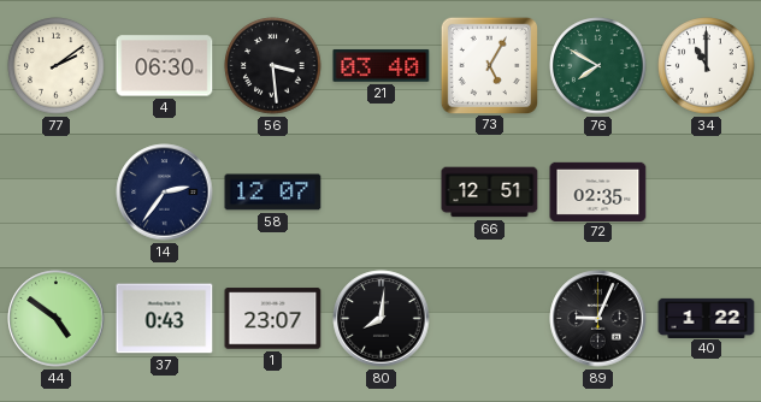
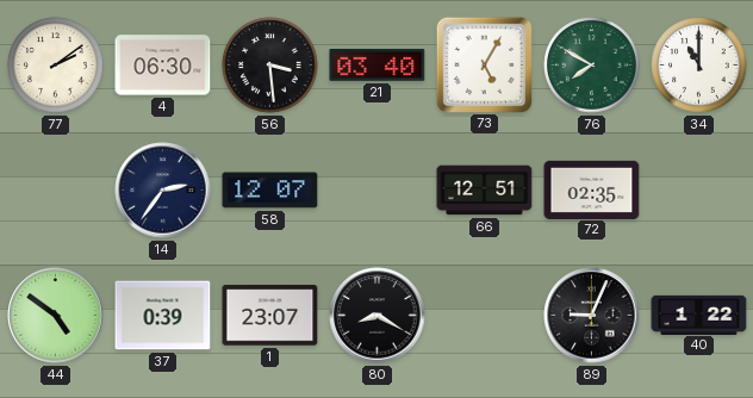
37: 0:43 -> 0:39
80: 8:01 -> 8:20
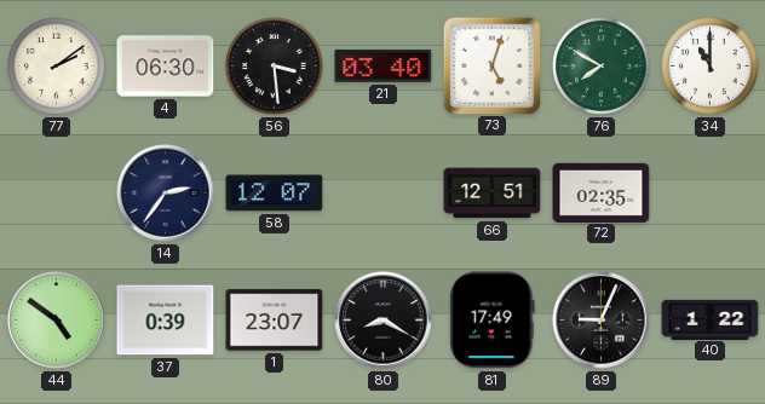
73: 5:05 -> 5:03
81: none -> 17:49
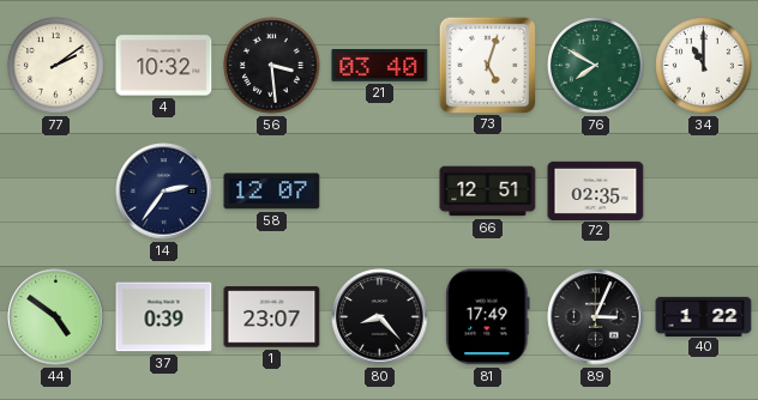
4: 06:30 -> 10:32
80: 8:20 -> 8:23
89: 9:04 -> 3:04
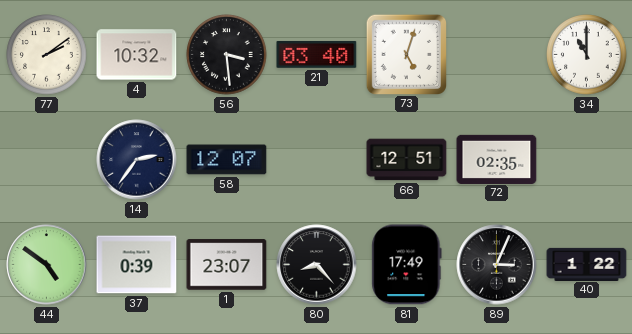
76: 7:50 -> none
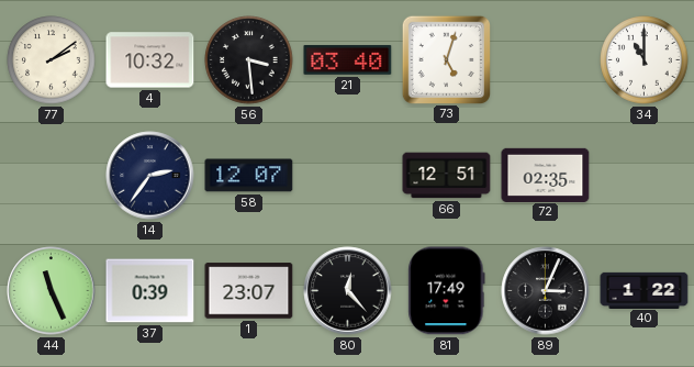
44: 4:51 -> 11:26
80: 8:23 -> 12:23
